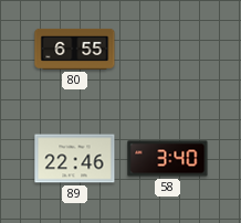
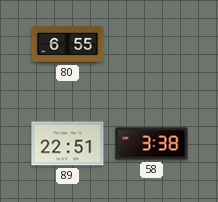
89: 22:46 -> 22:51
58: 3:40 -> 3:38
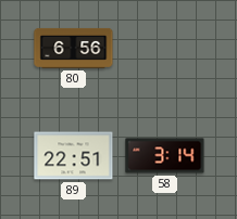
80: 6:55 -> 6:56
58: 3:38 -> 3:14
